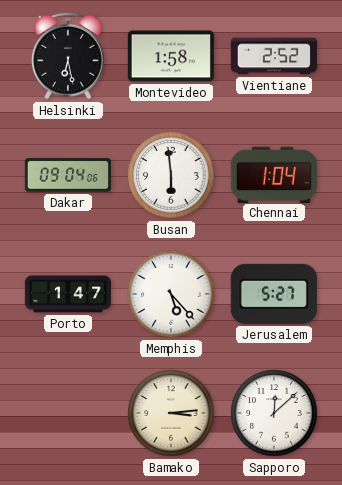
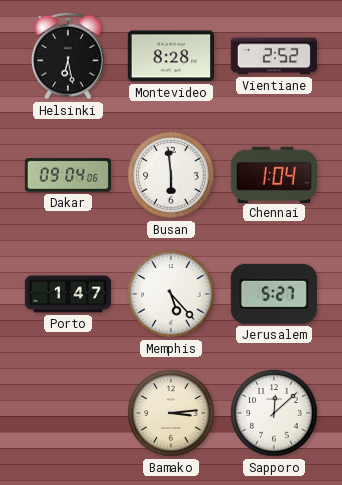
Montevideo: 1:58 -> 8:28
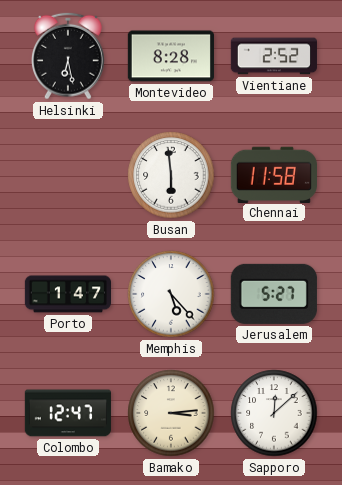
Dakar: 09:04 -> none
Chennai: 1:04 -> 11:58
Colombo: none -> 12:47
